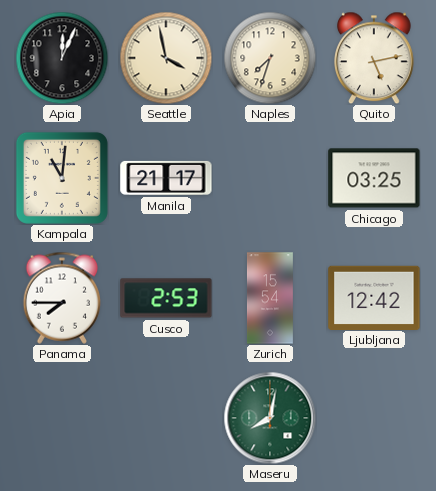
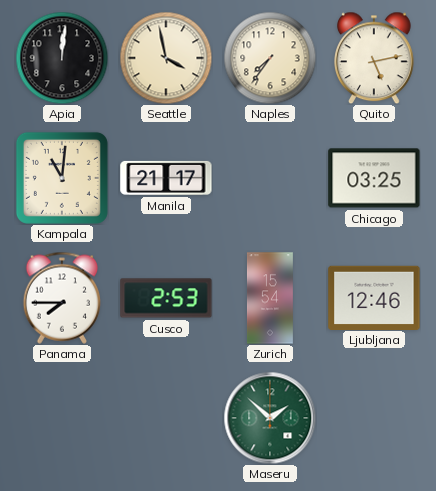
Apia: 12:04 -> 12:01
Naples: 7:33 -> 7:36
Ljubljana: 12:42 -> 12:46
Maseru: 8:02 -> 1:52
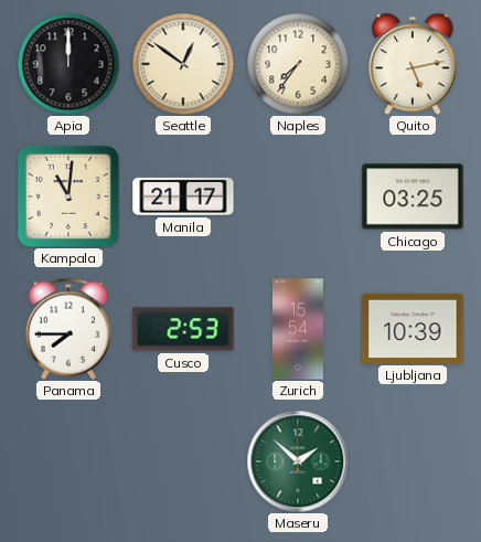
Apia: 12:01 -> 12:00
Seattle: 3:58 -> 12:51
Ljubljana: 12:46 -> 10:39
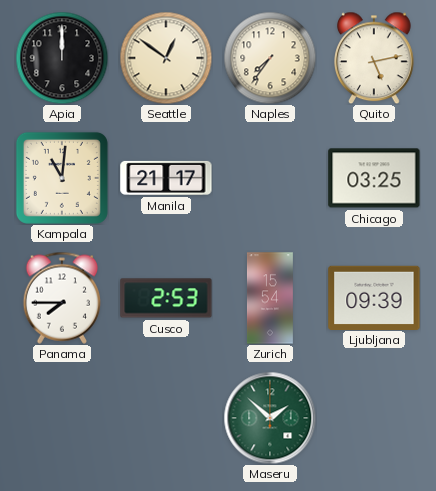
Ljubljana: 10:39 -> 09:39
